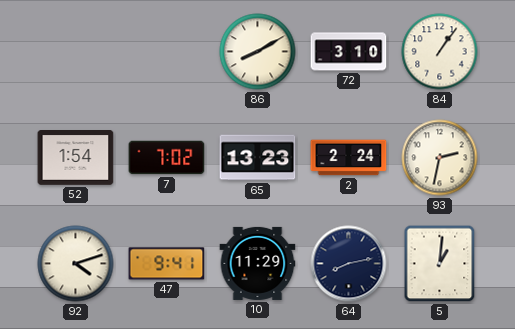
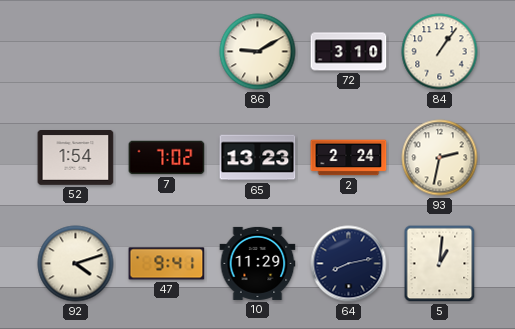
86: 8:10 -> 9:10
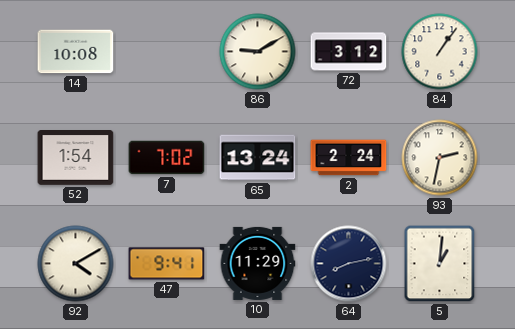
14: none -> 10:08
72: 3:10 -> 3:12
65: 13:23 -> 13:24
92: 4:12 -> 4:10
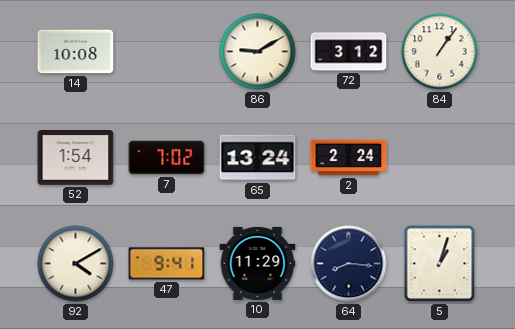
93: 2:32 -> none
64: 8:13 -> 8:16
5: 1:01 -> 1:03
